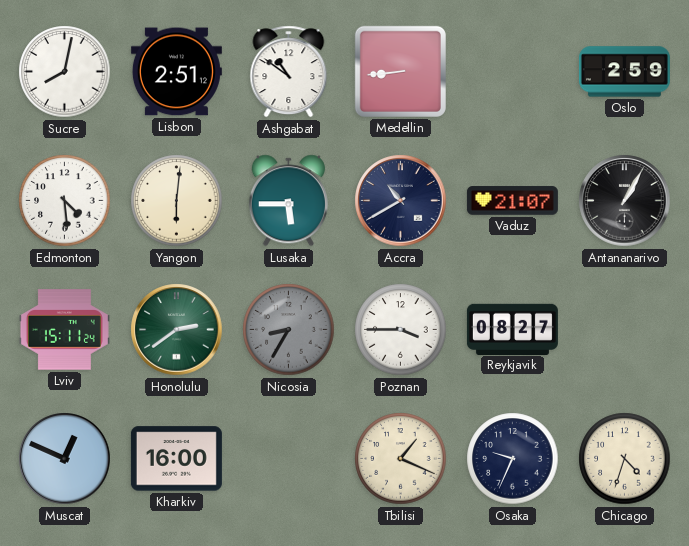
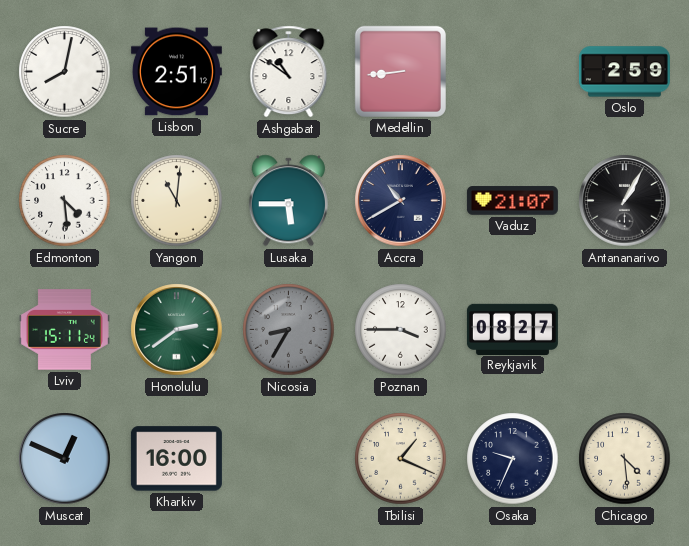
Yangon: 6:01 -> 11:01
Chicago: 4:33 -> 4:29
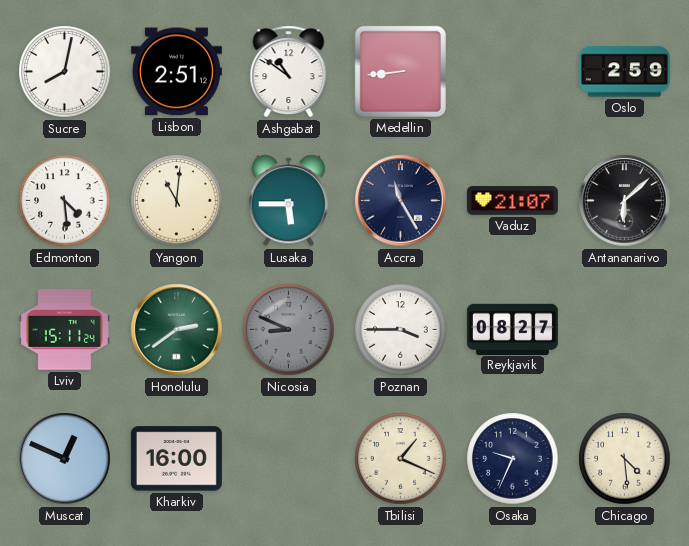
Accra: 10:40 -> 11:25
Antananarivo: 1:05 -> 6:08
Nicosia: 8:35 -> 8:49
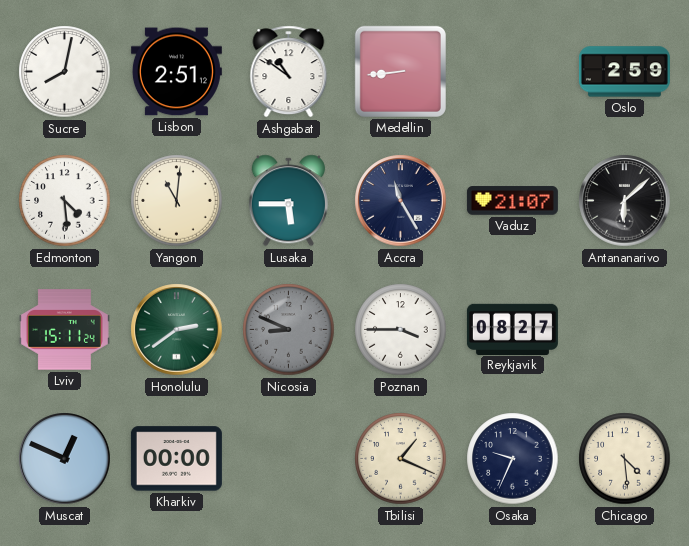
Kharkiv: 16:00 -> 00:00
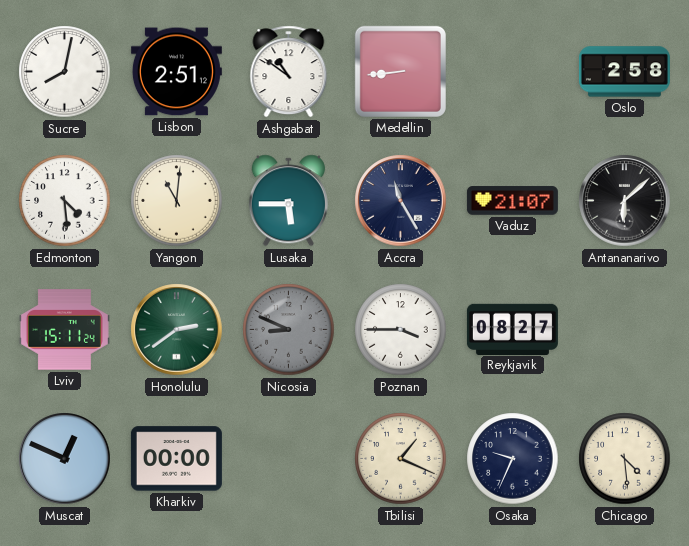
Oslo: 2:59 -> 2:58
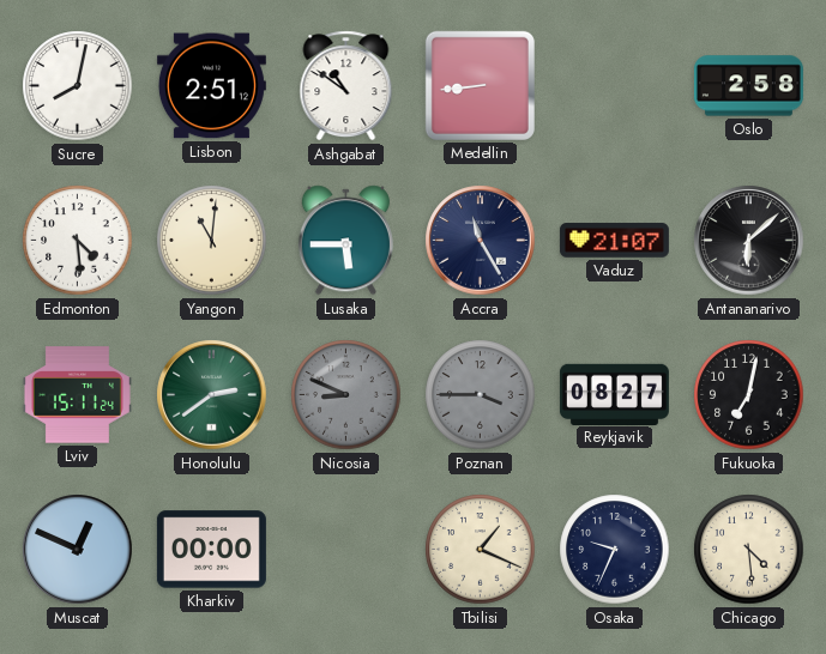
Poznan dial: white -> grey
Fukuoka: none -> 7:02
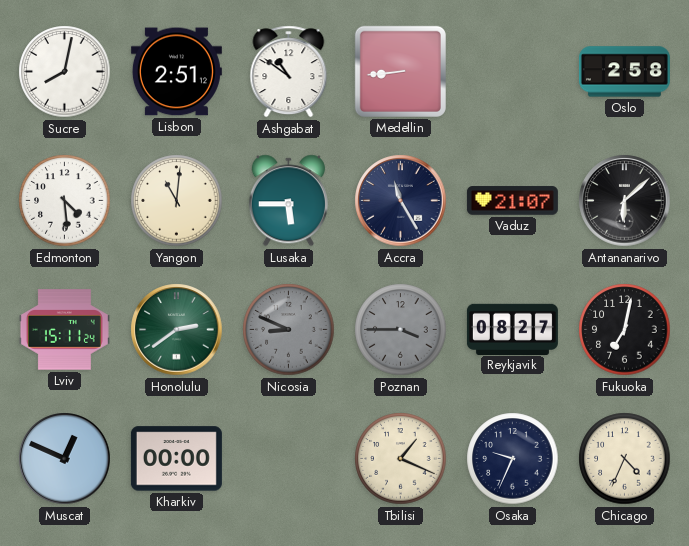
Chicago: 4:29 -> 4:34
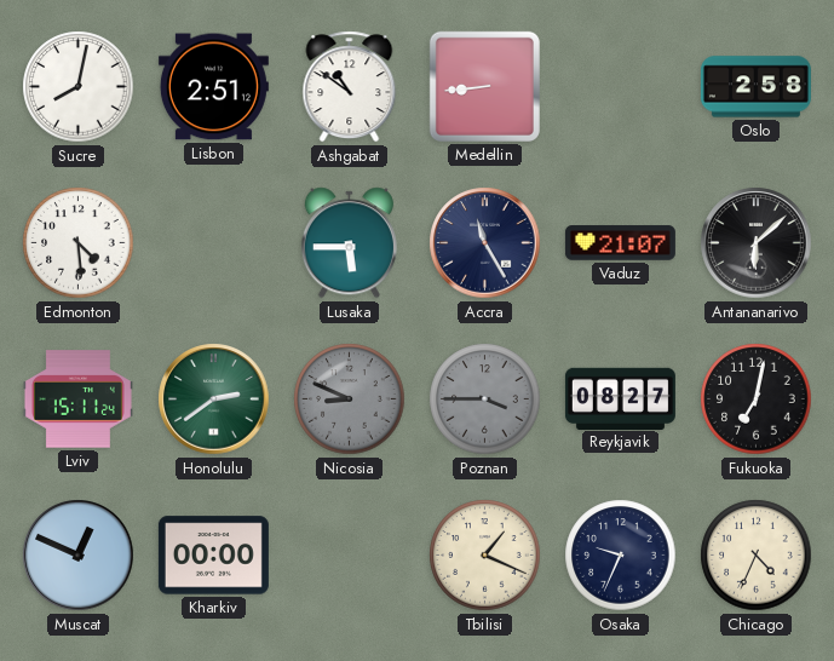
Yangon: 11:01 -> none
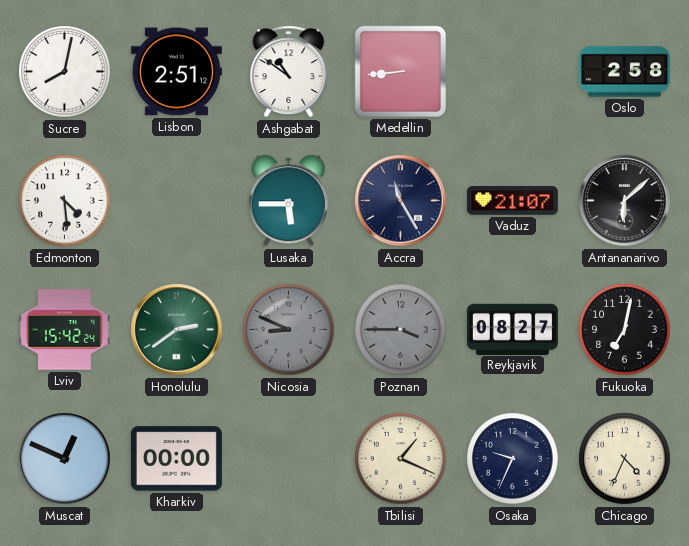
Lviv: 15:11 -> 15:42
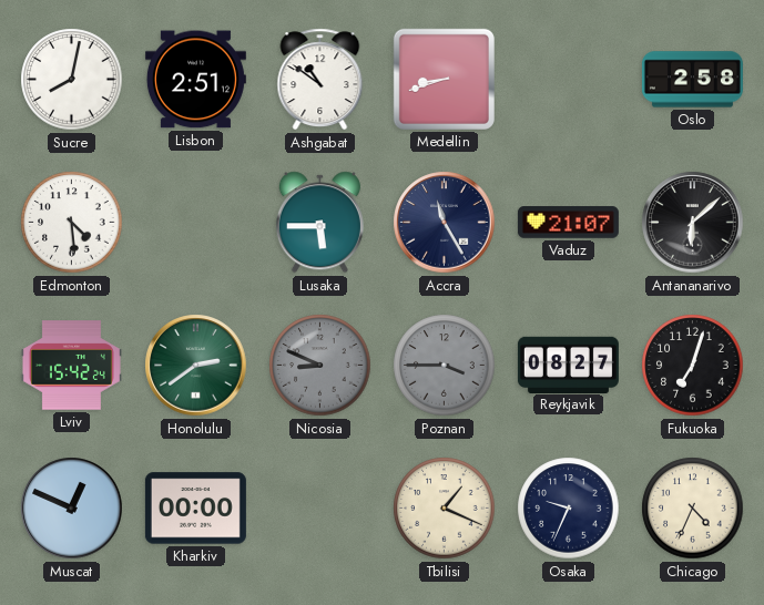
Medellin: 8:44 -> 8:42
Fukuoka: 7:02 -> 7:03
